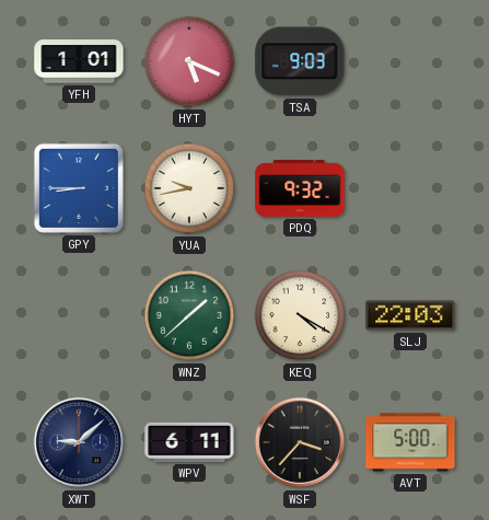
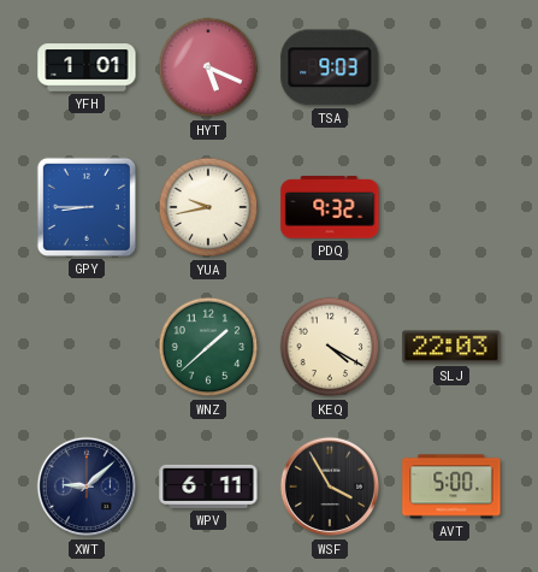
WSF: 3:37 -> 3:55
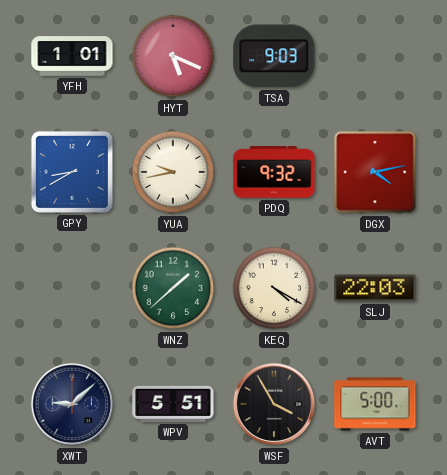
GPY: 8:45 -> 8:40
DGX: none -> 4:13
WPV: 6:11 -> 5:51
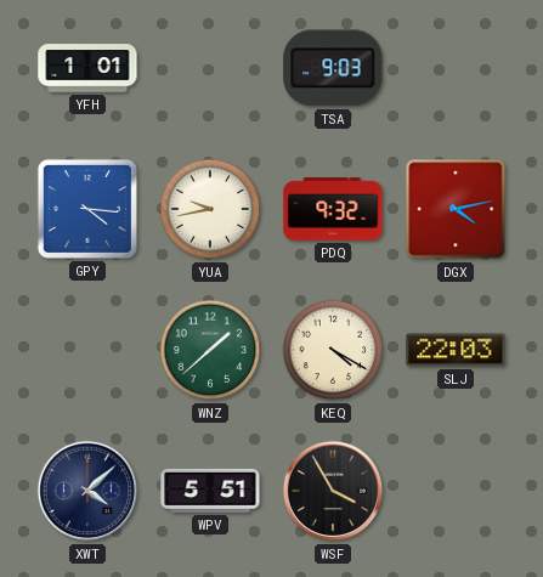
HYT: 5:19 -> none
GPY: 8:40 -> 4:16
XWT: 9:08 -> 4:08
AVT: 5:00 -> none
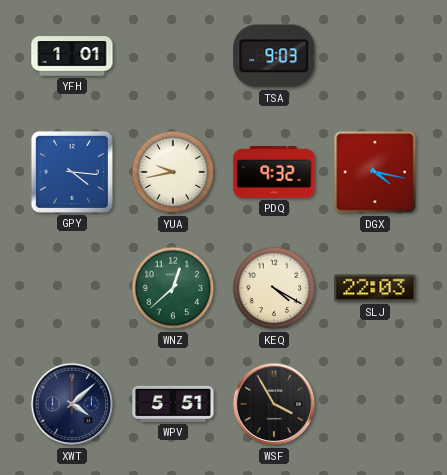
DGX: 4:13 -> 4:17
WNZ: 1:38 -> 12:38
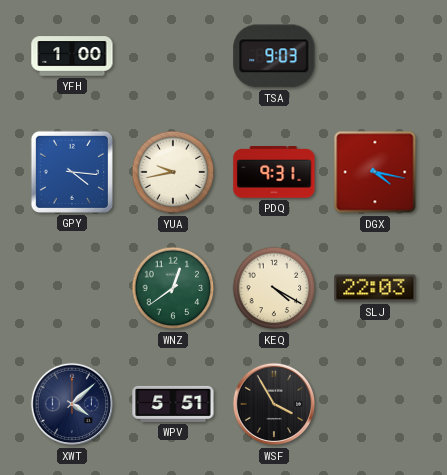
YFH: 1:01 -> 1:00
PDQ: 9:32 -> 9:31
WNZ: 12:38 -> 12:39
